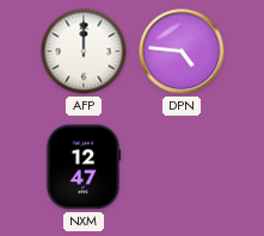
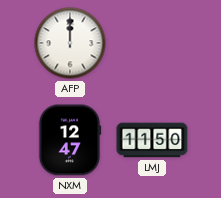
DPN: 4:46 -> none
LMJ: none -> 11:50
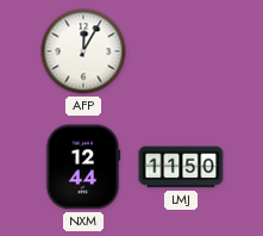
AFP: 12:00 -> 12:05
NXM: 12:47 -> 12:44
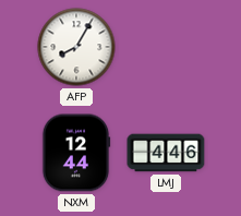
AFP: 12:05 -> 8:05
LMJ: 11:50 -> 4:46
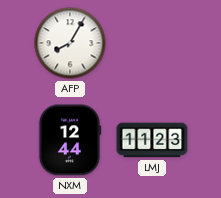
LMJ: 4:46 -> 11:23
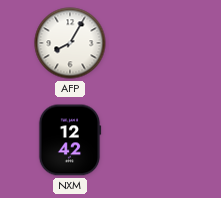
NXM: 12:44 -> 12:42
LMJ: 11:23 -> none
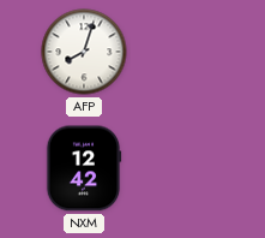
AFP: 8:05 -> 8:03
